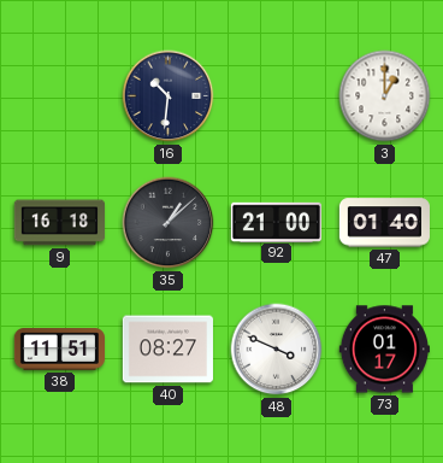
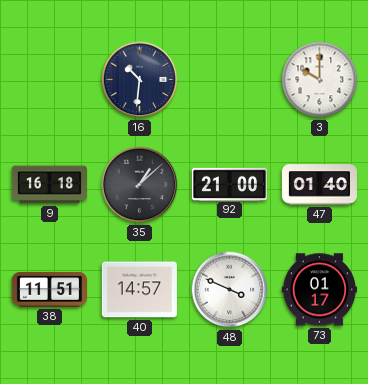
3: 1:00 -> 10:00
40: 08:27 -> 14:57
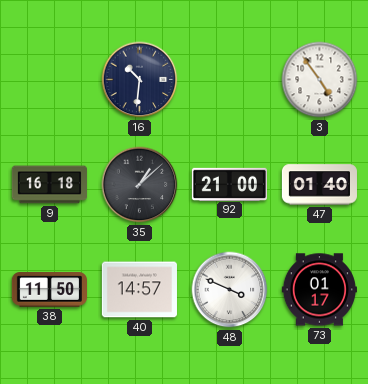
3: 10:00 -> 4:54
38: 11:51 -> 11:50
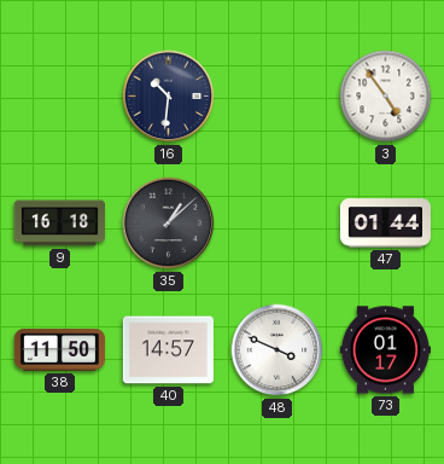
92: 21:00 -> none
47: 01:40 -> 01:44
